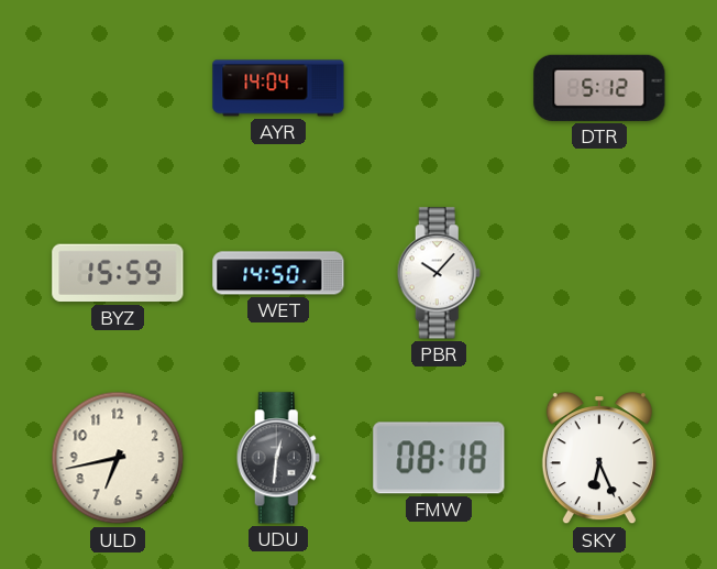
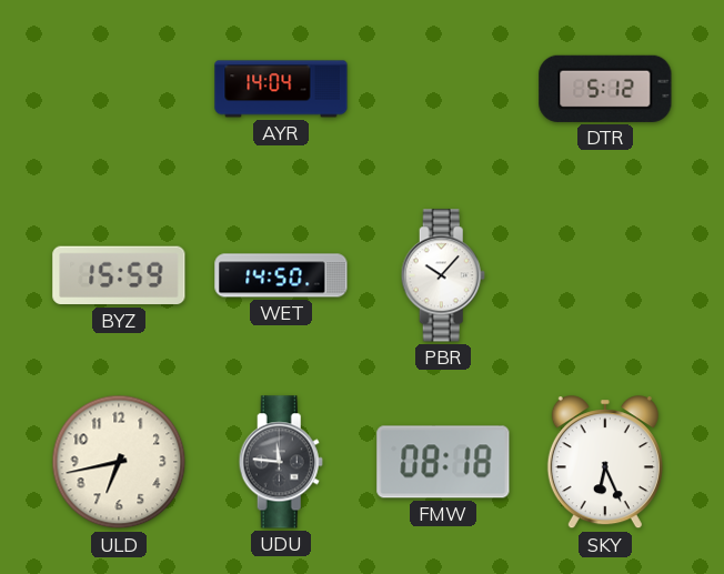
UDU: 12:31 -> 11:46
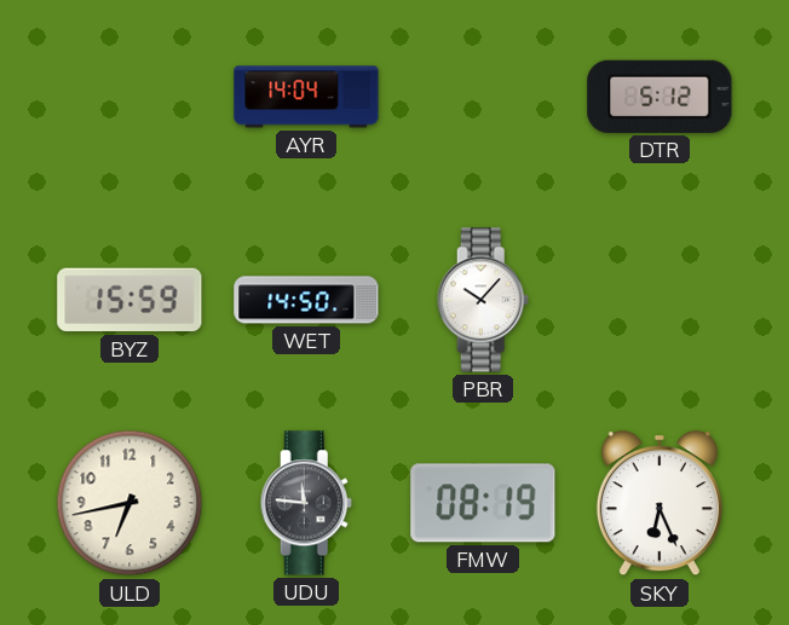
FMW: 08:18 -> 08:19
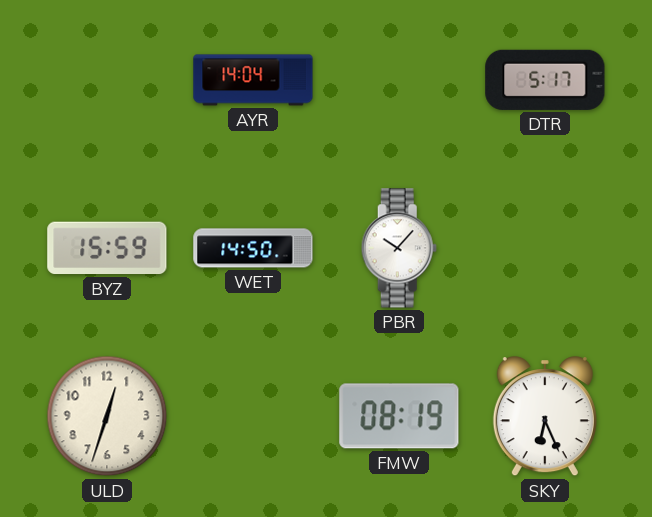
DTR: 5:12 -> 5:17
ULD: 6:43 -> 12:33
UDU: 11:46 -> none
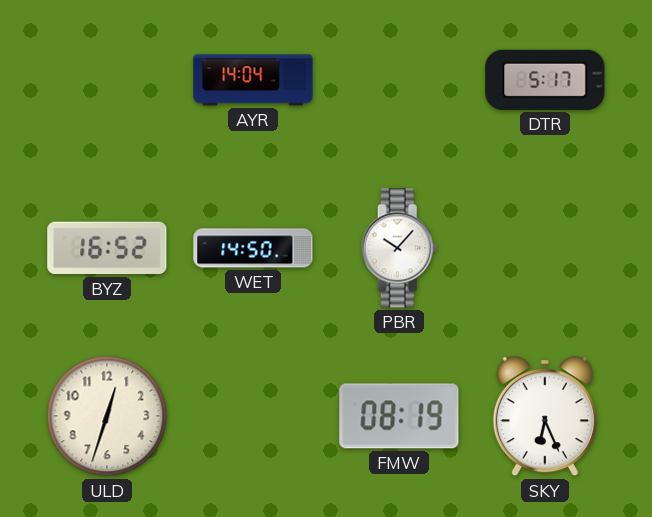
BYZ: 15:59 -> 16:52
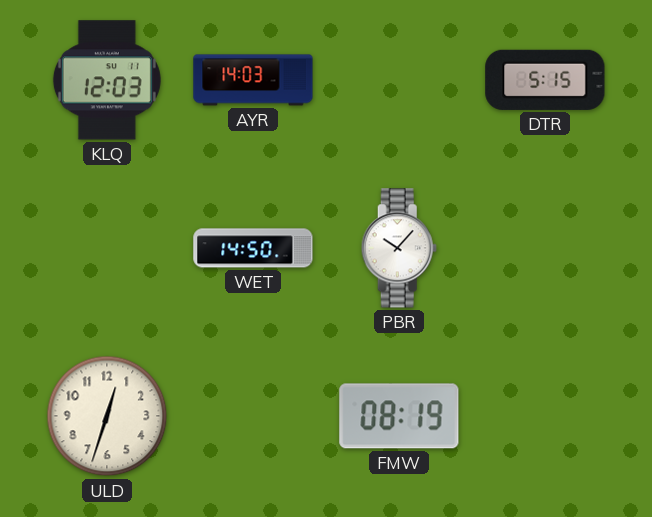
KLQ: none -> 12:03
AYR: 14:04 -> 14:03
DTR: 5:17 -> 5:15
BYZ: 16:52 -> none
SKY: 6:26 -> none
